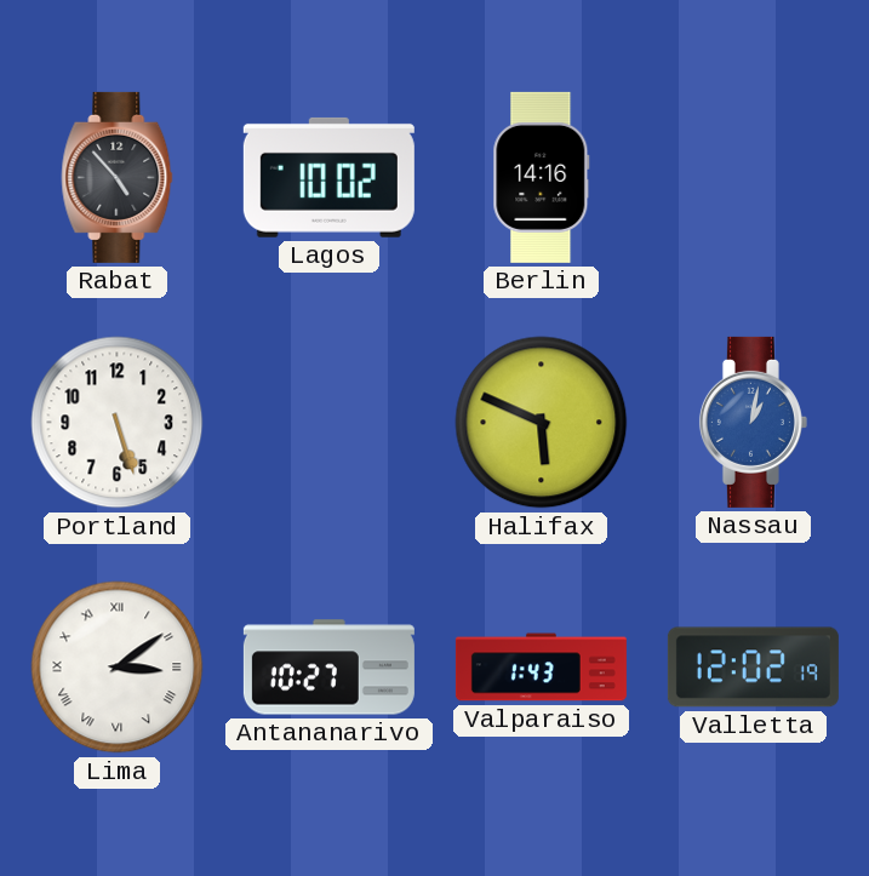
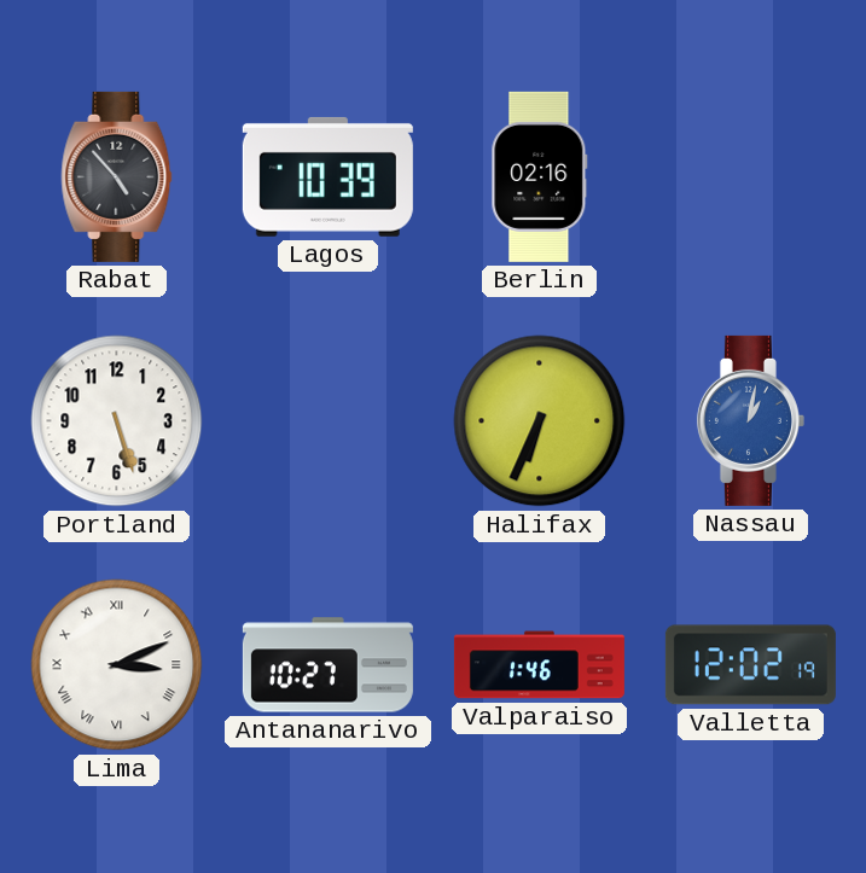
Lagos: 10:02 -> 10:39
Berlin: 14:16 -> 02:16
Halifax: 5:49 -> 6:34
Lima: 3:09 -> 3:11
Valparaiso: 1:43 -> 1:46
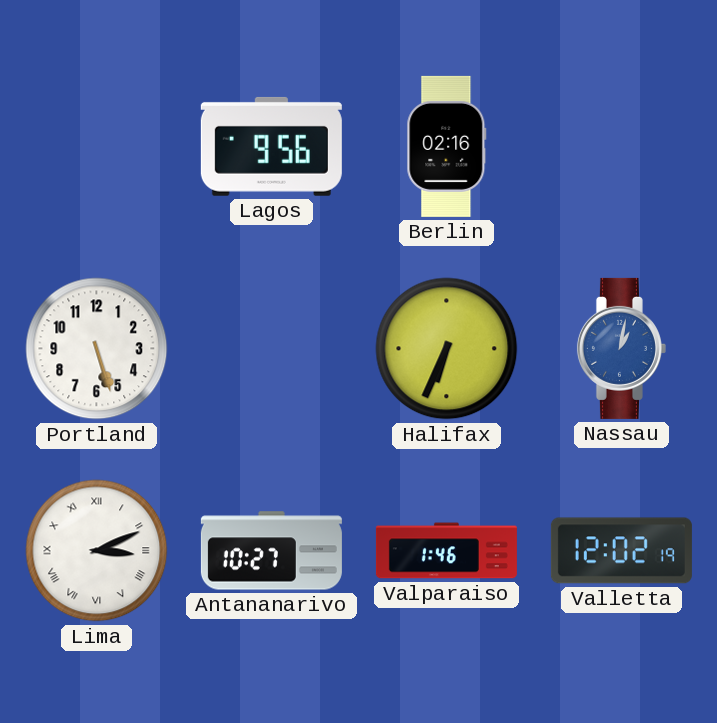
Rabat: 4:53 -> none
Lagos: 10:39 -> 9:56
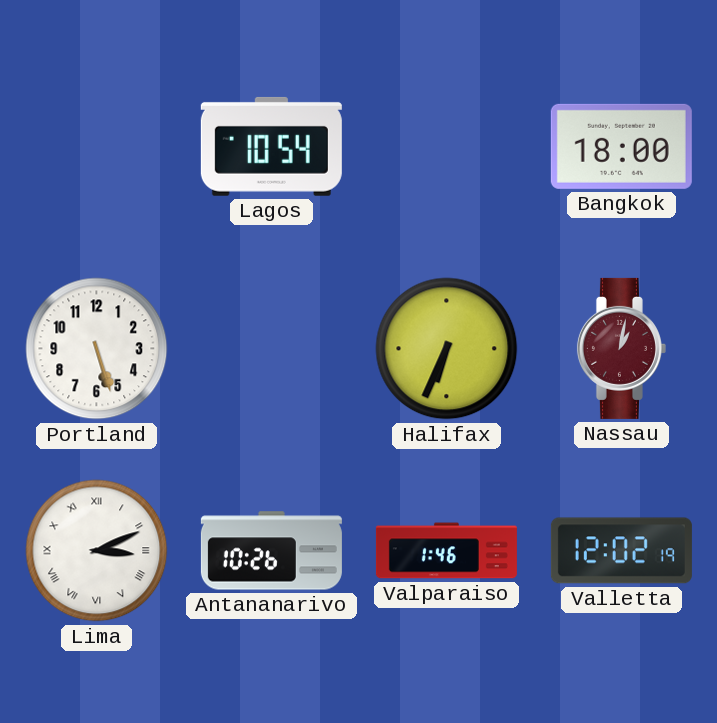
Lagos: 9:56 -> 10:54
Berlin: 02:16 -> none
Bangkok: none -> 18:00
Nassau dial: blue -> burgundy
Antananarivo: 10:27 -> 10:26
